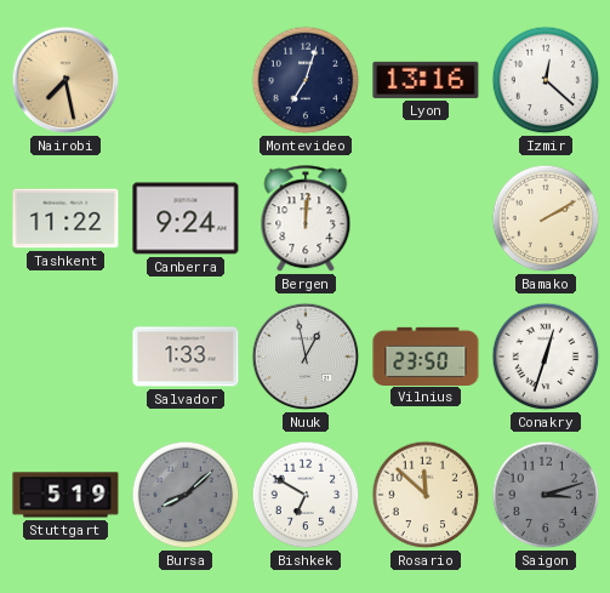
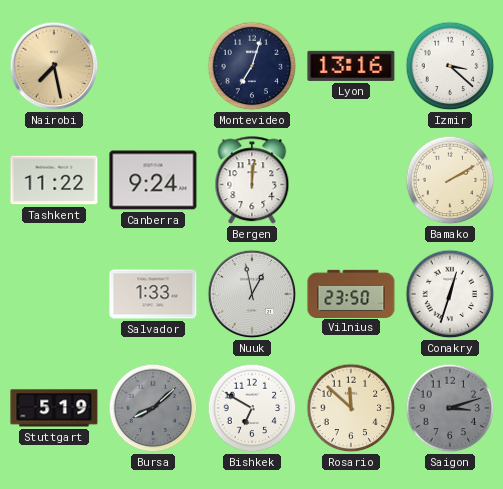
Izmir: 12:22 -> 3:22
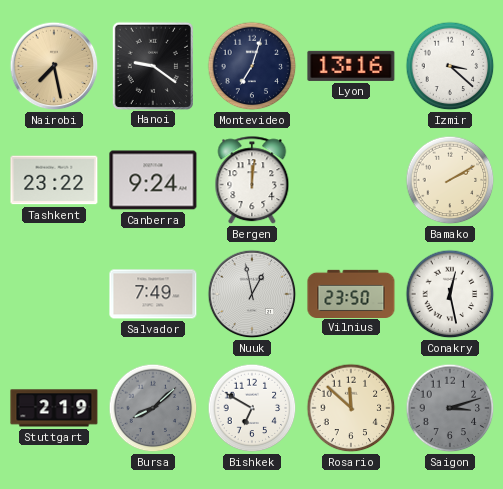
Hanoi: none -> 9:21
Tashkent: 11:22 -> 23:22
Salvador: 1:33 -> 7:49
Conakry: 12:33 -> 12:28
Stuttgart: 5:19 -> 2:19
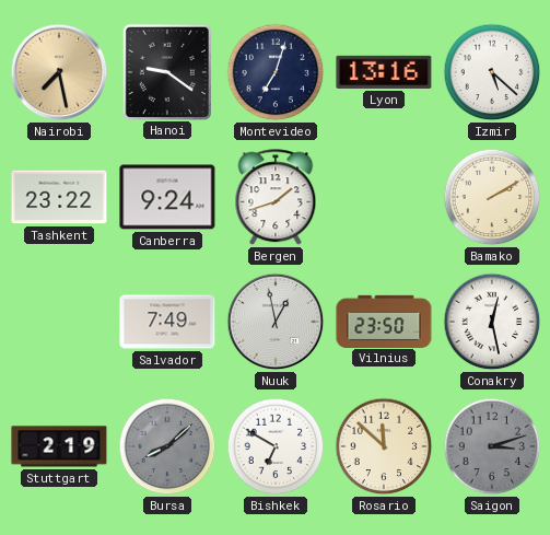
Izmir: 3:22 -> 5:22
Bergen: 12:01 -> 1:42
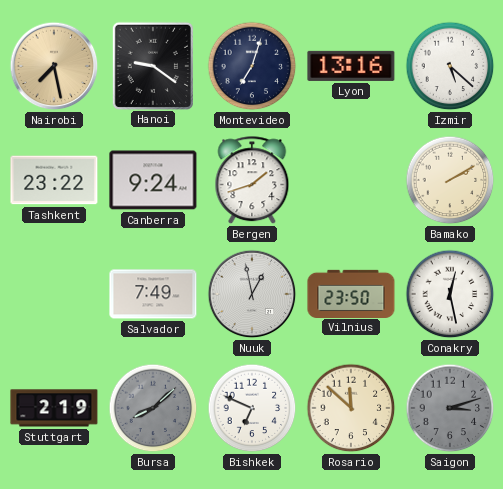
Bishkek: 6:50 -> 6:49
